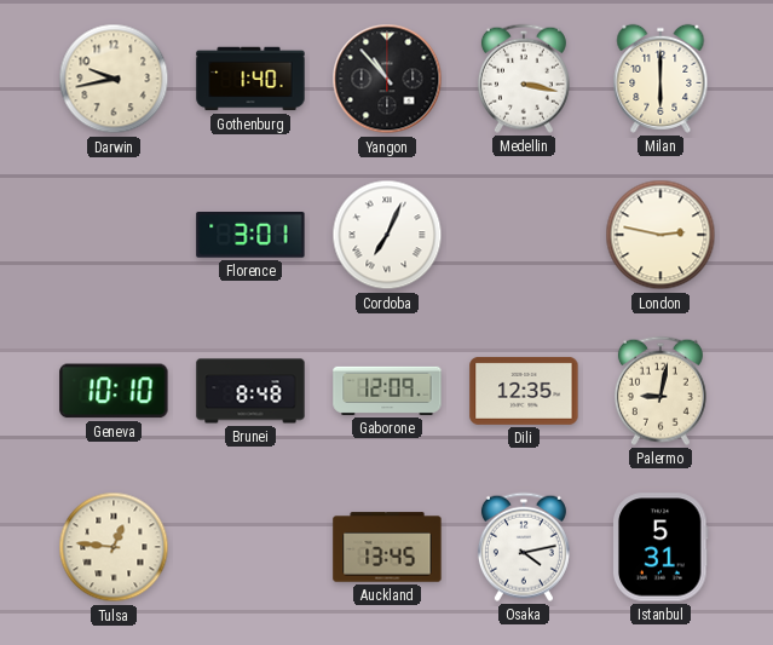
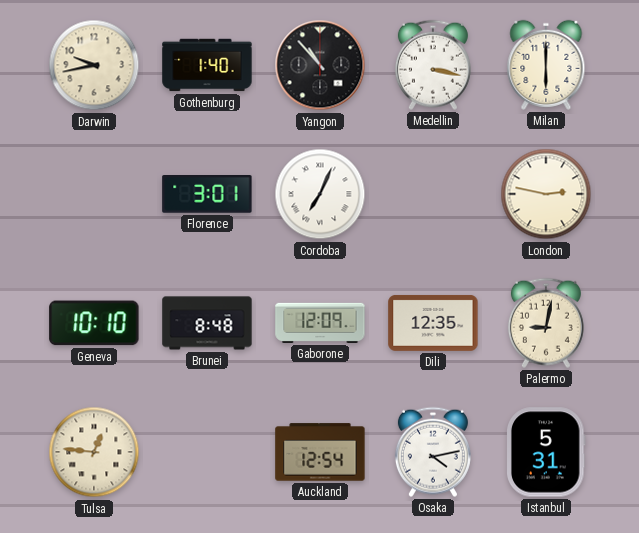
Auckland: 13:45 -> 12:54
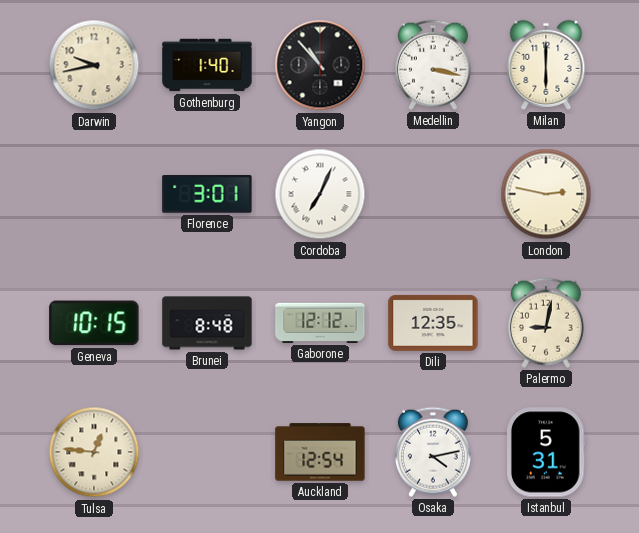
Geneva: 10:10 -> 10:15
Gaborone: 12:09 -> 12:12
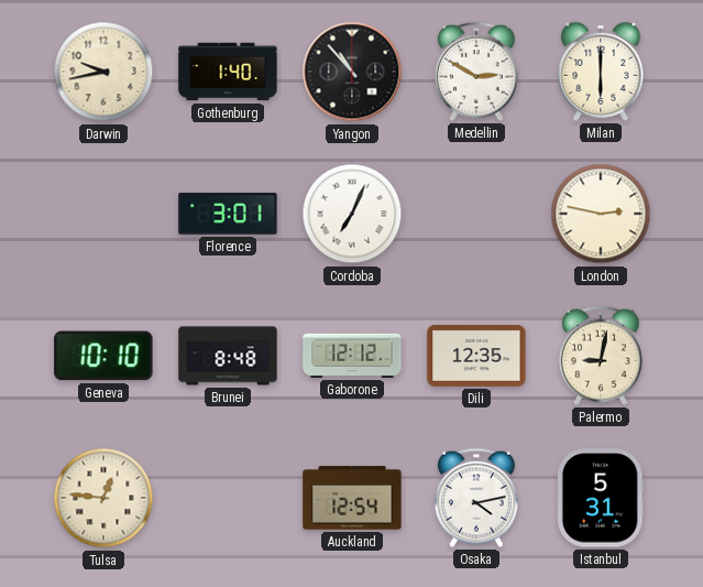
Medellin: 3:17 -> 2:50
Geneva: 10:15 -> 10:10
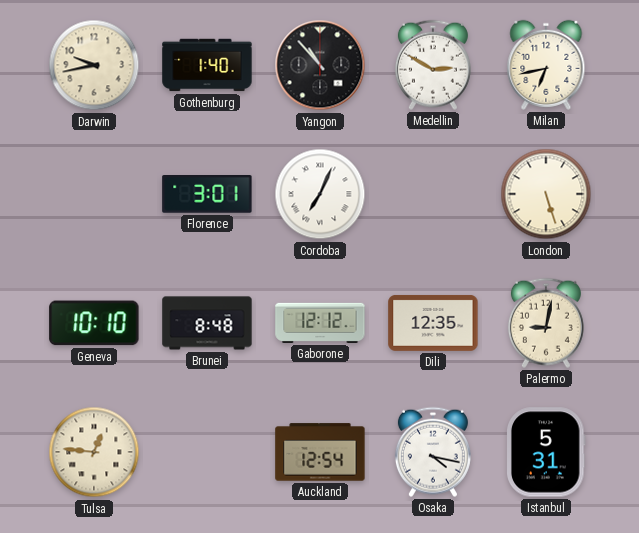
Milan: 6:00 -> 6:43
London: 2:47 -> 5:27
Osaka: 4:13 -> 4:17
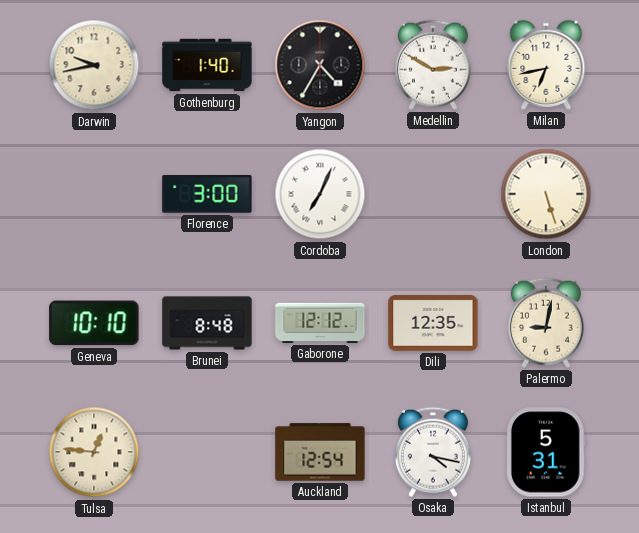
Yangon: 10:53 -> 4:35
Florence: 3:01 -> 3:00
